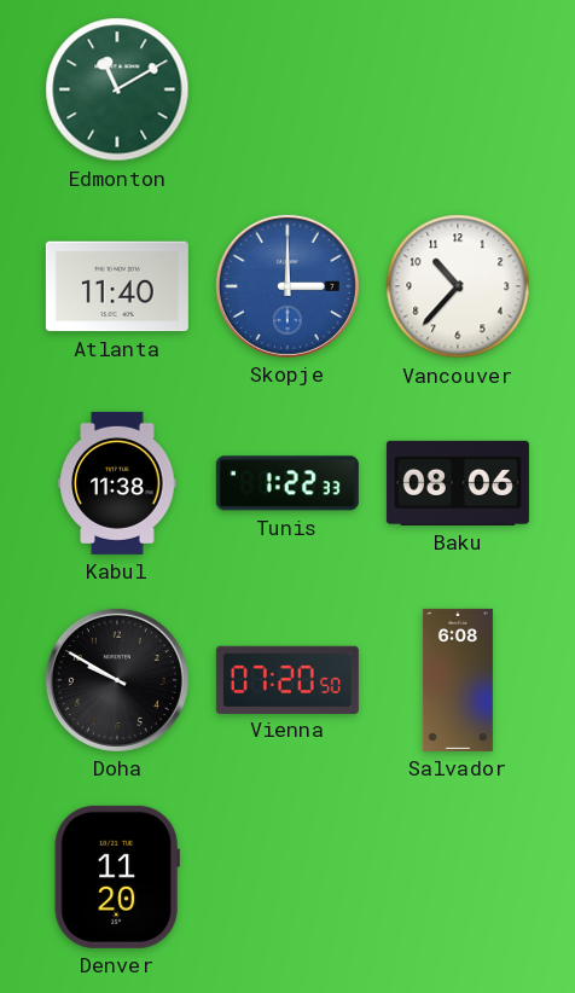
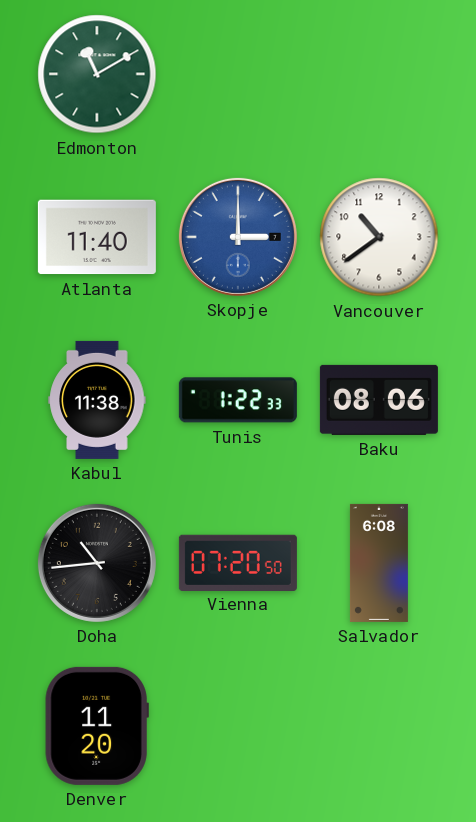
Vancouver: 10:37 -> 10:39
Doha: 9:50 -> 10:44
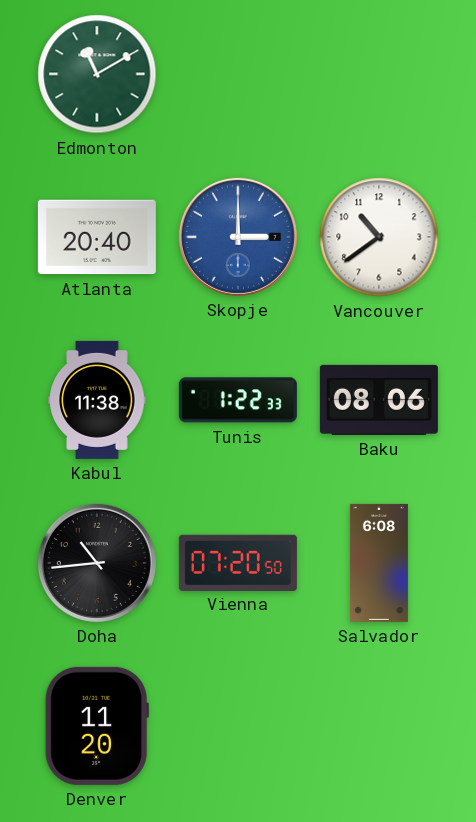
Atlanta: 11:40 -> 20:40
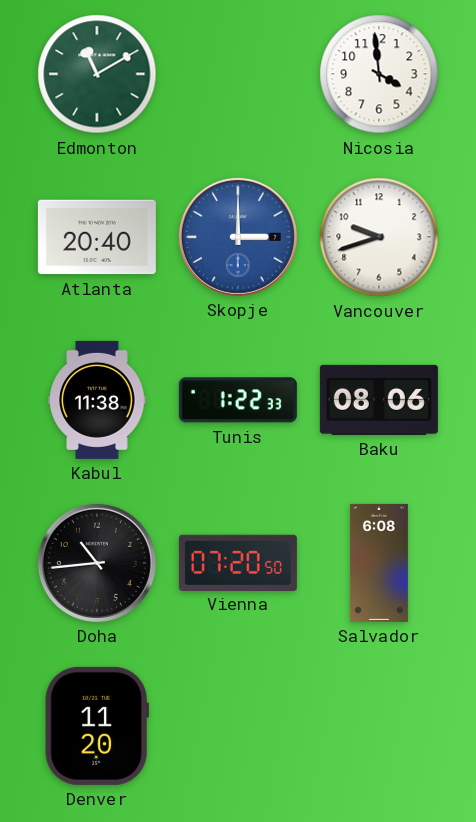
Nicosia: none -> 3:59
Vancouver: 10:39 -> 9:42
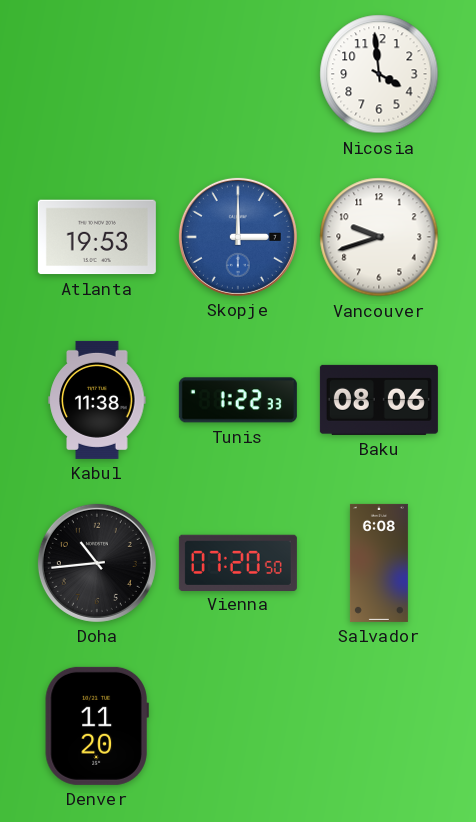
Edmonton: 11:10 -> none
Atlanta: 20:40 -> 19:53
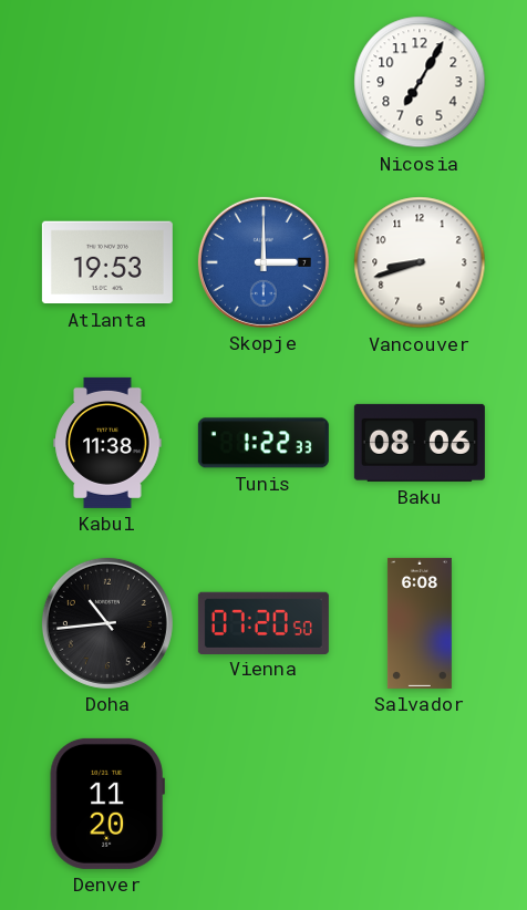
Nicosia: 3:59 -> 7:05
Vancouver: 9:42 -> 8:42
